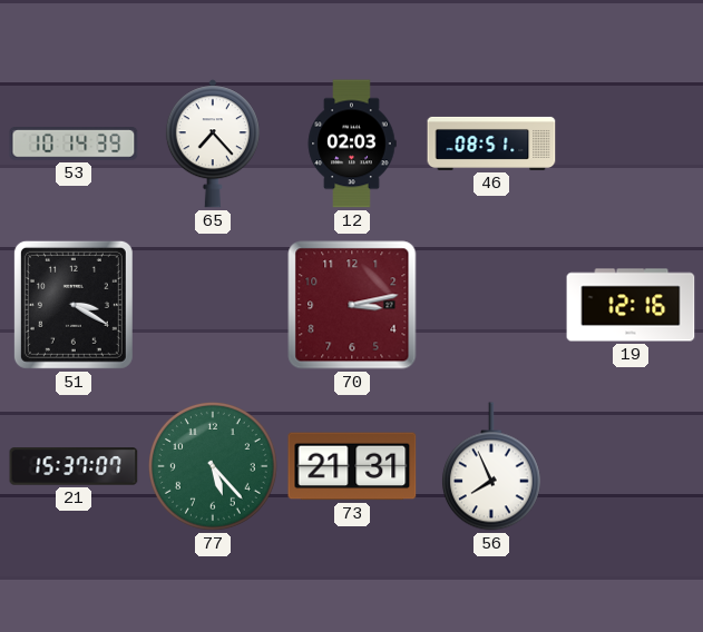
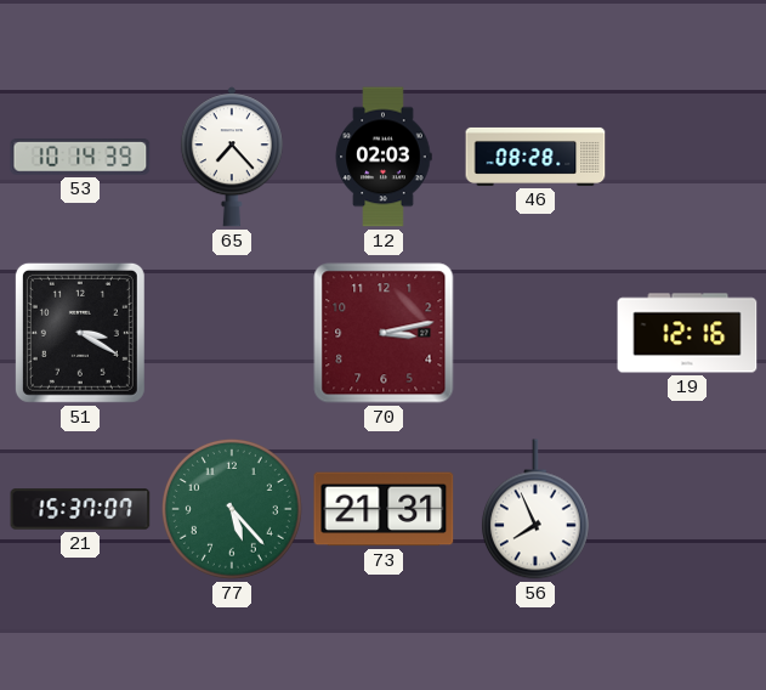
46: 08:51 -> 08:28
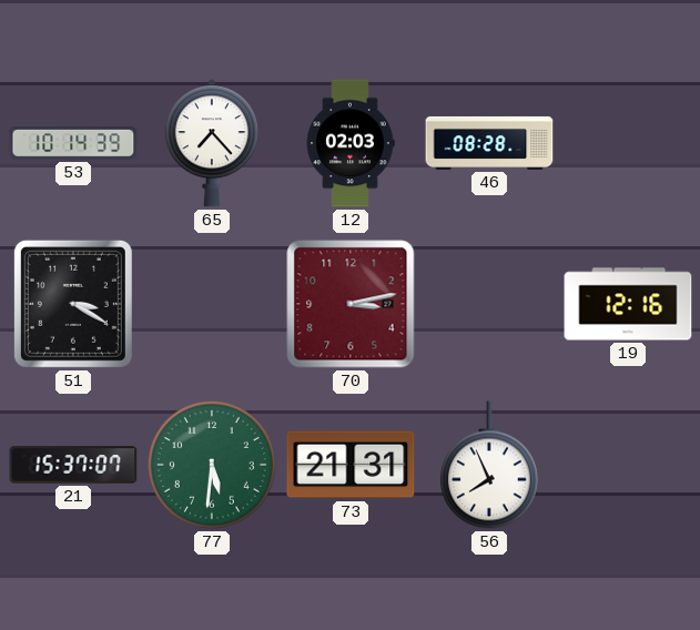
77: 5:23 -> 5:31
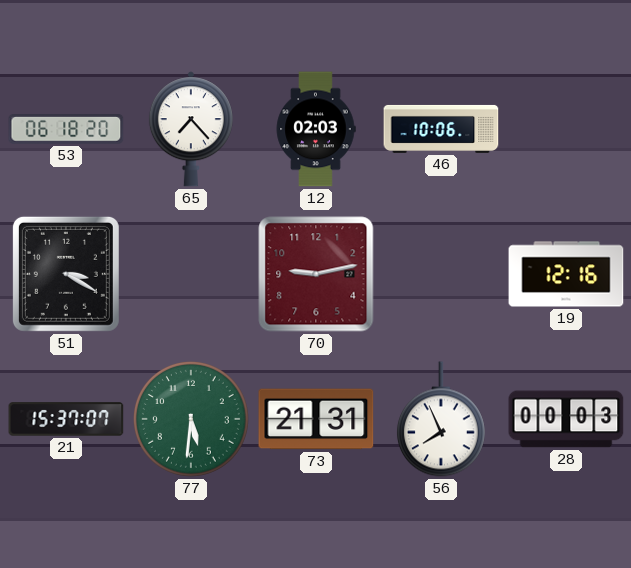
53: 10:14 -> 06:18
46: 08:28 -> 10:06
70: 3:13 -> 9:13
28: none -> 00:03
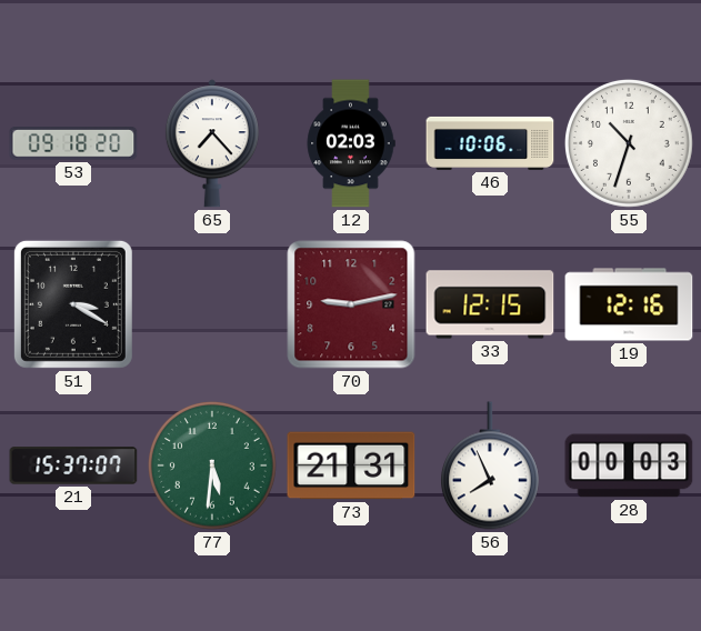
53: 06:18 -> 09:18
55: none -> 10:33
33: none -> 12:15
